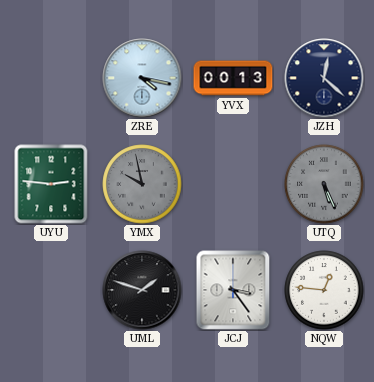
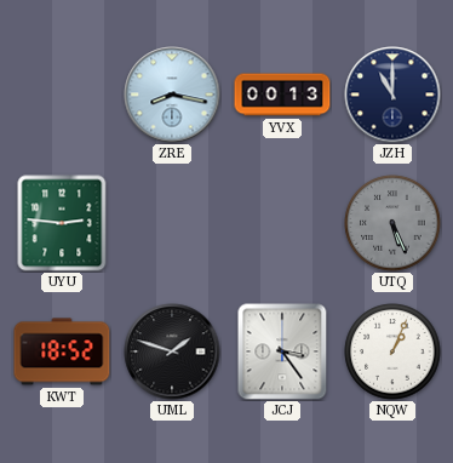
ZRE: 4:17 -> 8:17
JZH: 12:22 -> 11:00
YMX: 9:58 -> none
KWT: none -> 18:52
NQW: 12:46 -> 1:04
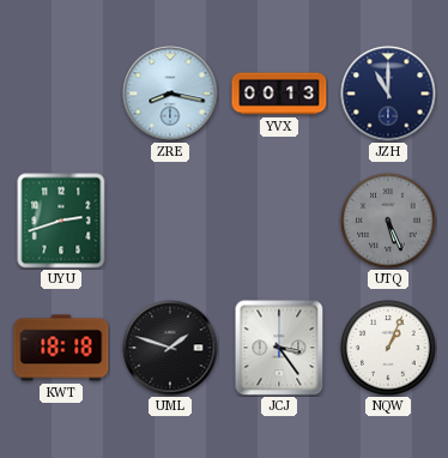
UYU: 2:46 -> 2:42
KWT: 18:52 -> 18:18
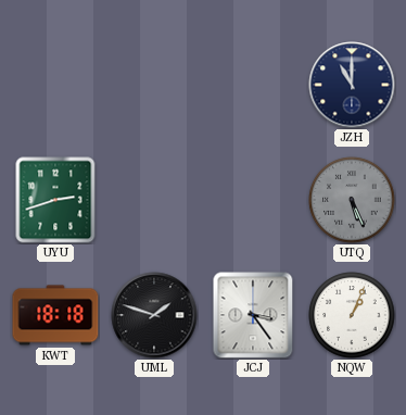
ZRE: 8:17 -> none
YVX: 00:13 -> none
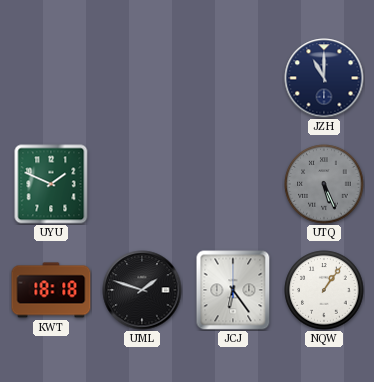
UYU: 2:42 -> 1:49
JCJ: 3:24 -> 6:24
NQW: 1:04 -> 1:06
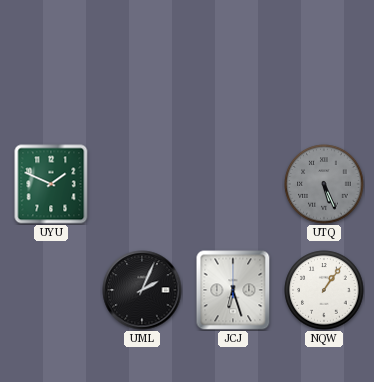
JZH: 11:00 -> none
KWT: 18:18 -> none
UML: 1:48 -> 2:04
JCJ: 6:24 -> 6:27
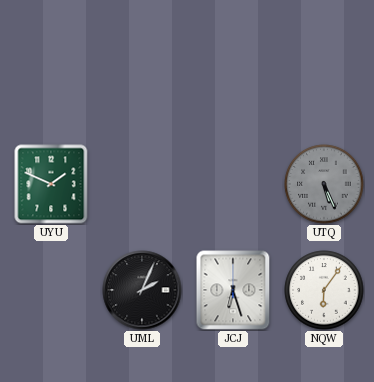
NQW: 1:06 -> 6:06
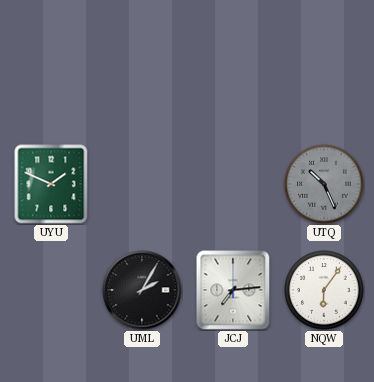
UTQ: 5:26 -> 10:26
UML: 2:04 -> 2:05
JCJ: 6:27 -> 7:14
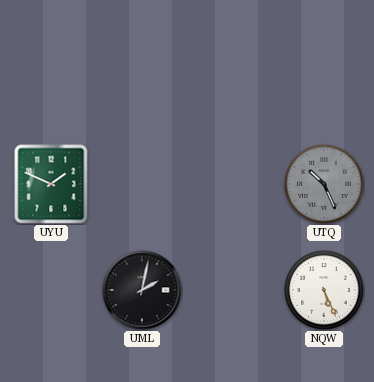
UML: 2:05 -> 2:02
JCJ: 7:14 -> none
NQW: 6:06 -> 5:26
